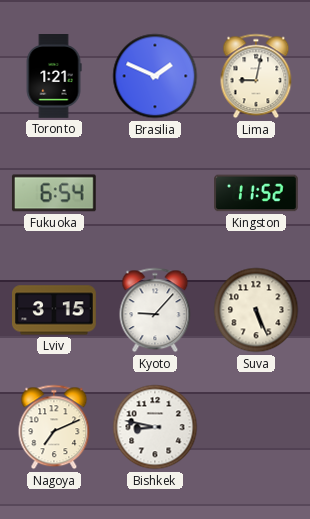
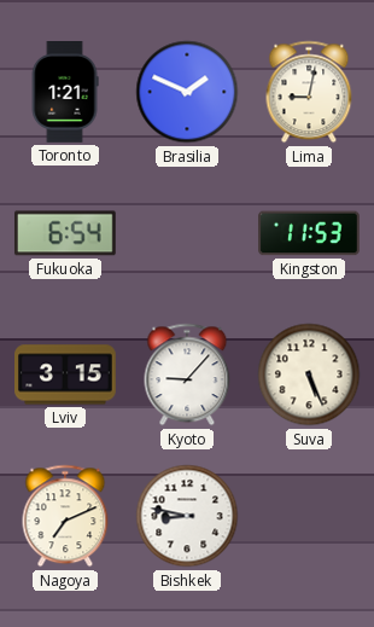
Kingston: 11:52 -> 11:53
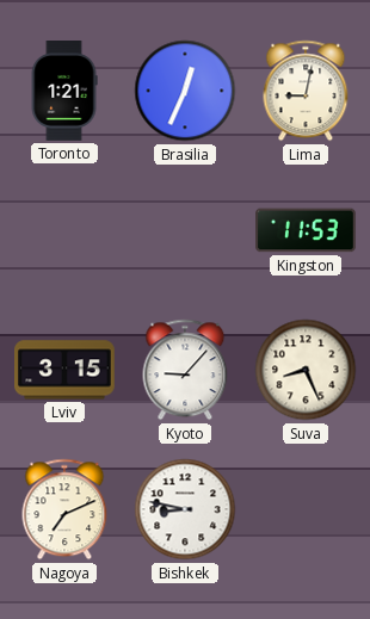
Brasilia: 1:49 -> 12:34
Fukuoka: 6:54 -> none
Suva: 5:26 -> 8:26
